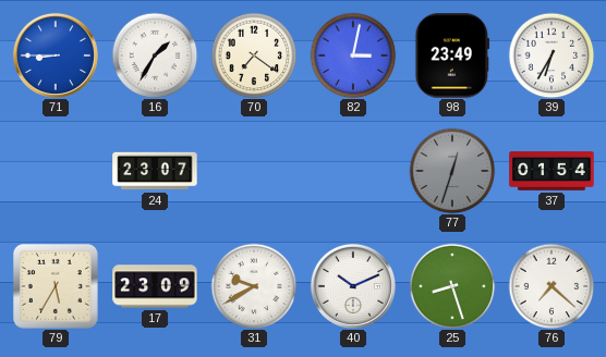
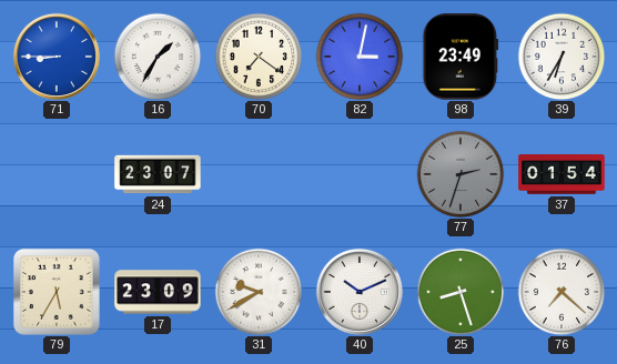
77: 12:33 -> 2:33
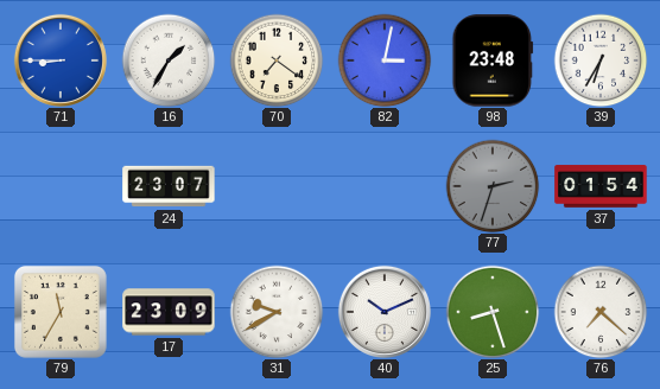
98: 23:49 -> 23:48
79: 5:35 -> 11:35
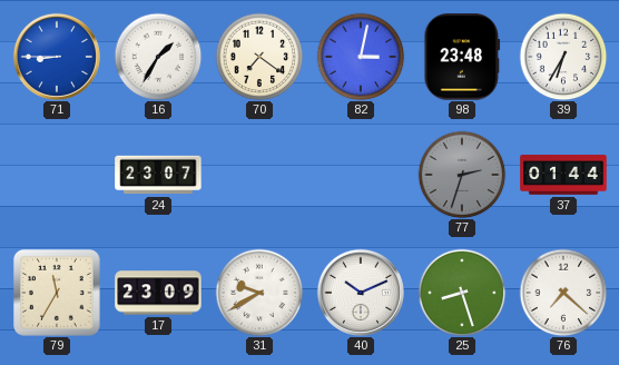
37: 01:54 -> 01:44
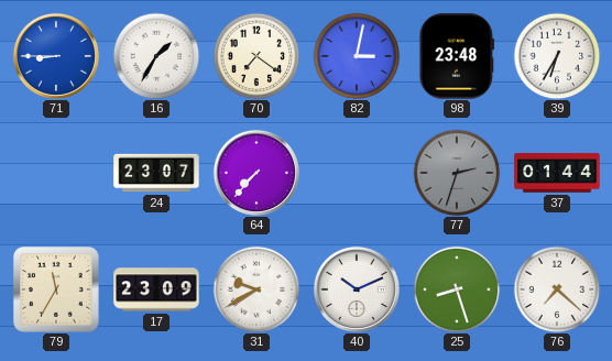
64: none -> 7:37
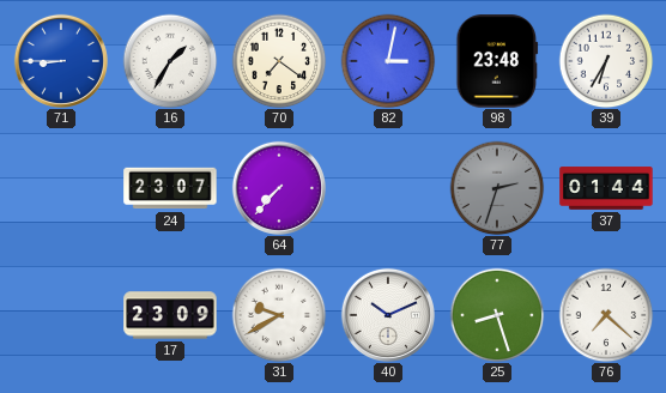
79: 11:35 -> none
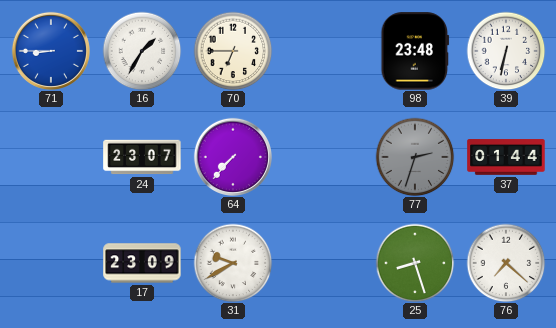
70: 7:21 -> 6:45
82: 3:02 -> none
39: 6:35 -> 6:32
40: 10:11 -> none
